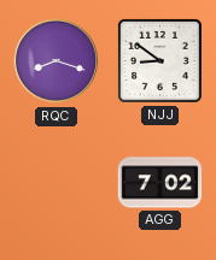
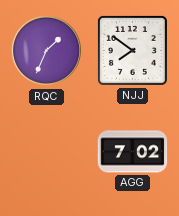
RQC: 8:18 -> 1:34
NJJ: 8:51 -> 7:51
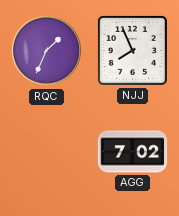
NJJ: 7:51 -> 7:56
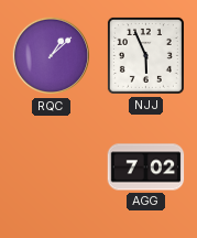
RQC: 1:34 -> 1:08
NJJ: 7:56 -> 5:56
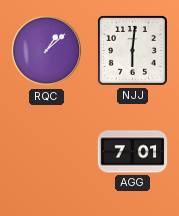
NJJ: 5:56 -> 6:01
AGG: 7:02 -> 7:01
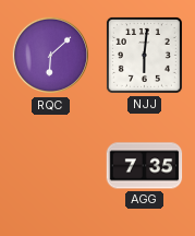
RQC: 1:08 -> 6:08
AGG: 7:01 -> 7:35
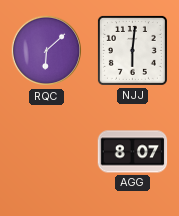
AGG: 7:35 -> 8:07
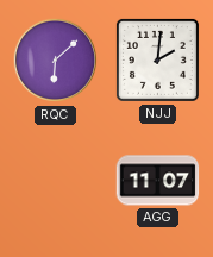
NJJ: 6:01 -> 2:01
AGG: 8:07 -> 11:07
